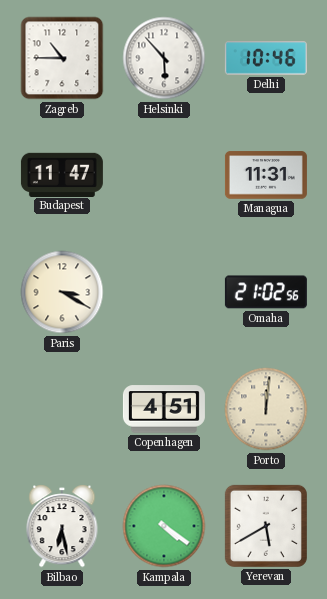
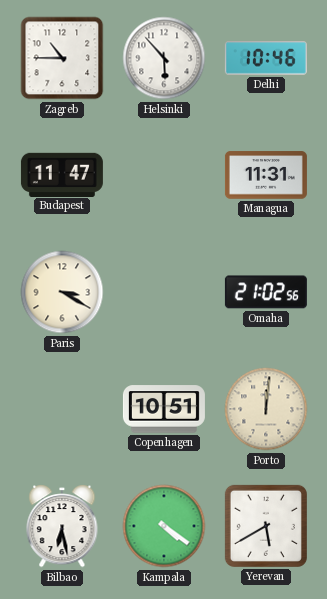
Copenhagen: 4:51 -> 10:51
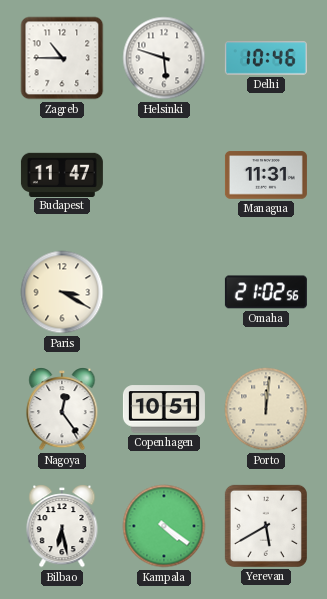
Helsinki: 5:53 -> 5:48
Nagoya: none -> 12:24
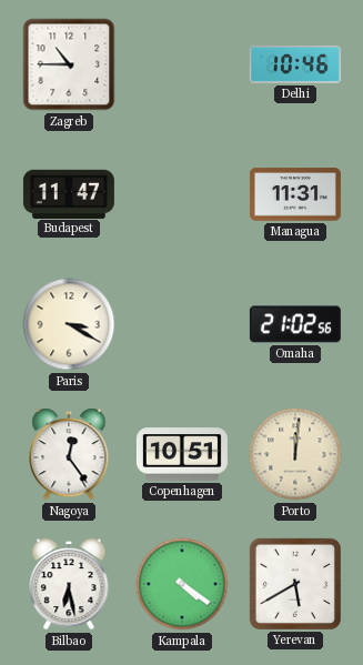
Helsinki: 5:48 -> none
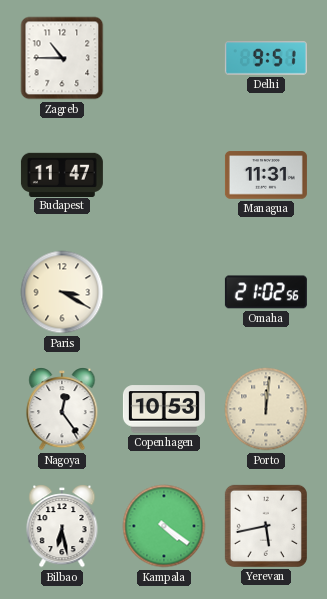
Delhi: 10:46 -> 9:51
Copenhagen: 10:51 -> 10:53
Yerevan: 5:40 -> 5:43
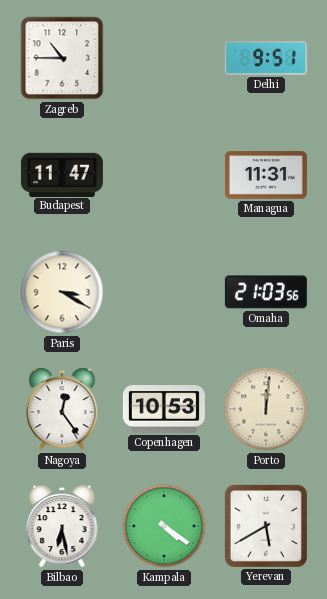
Omaha: 21:02 -> 21:03
Yerevan: 5:43 -> 5:40
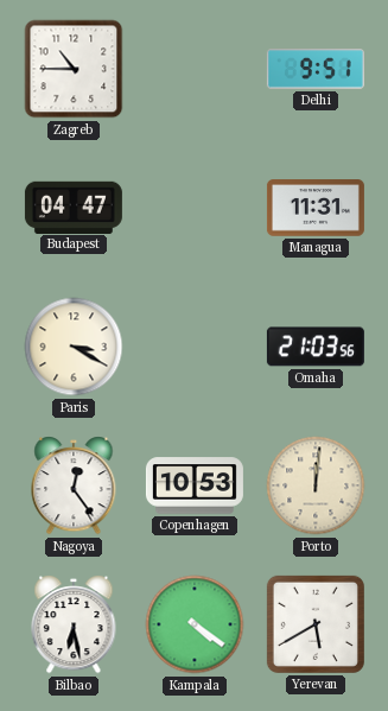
Budapest: 11:47 -> 04:47
